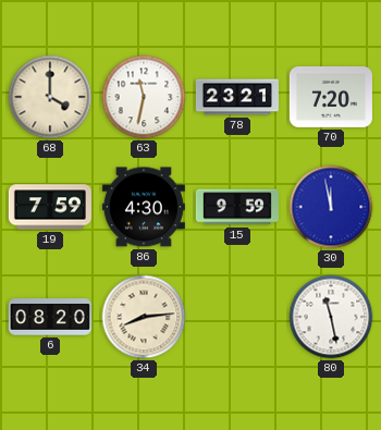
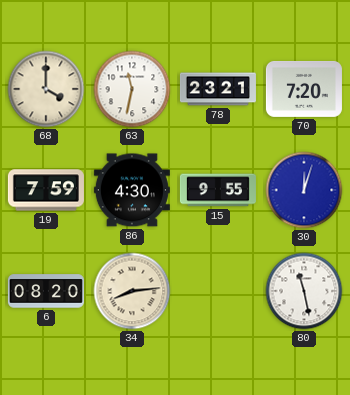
15: 9:59 -> 9:55
30: 11:58 -> 12:03
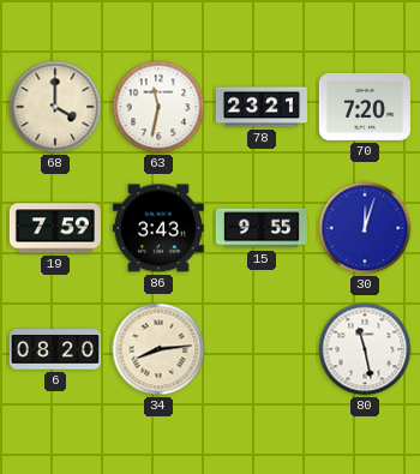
86: 4:30 -> 3:43
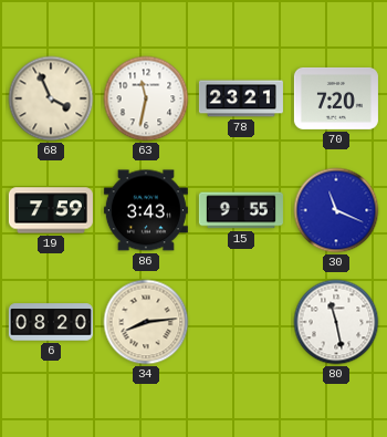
68: 4:00 -> 3:56
30: 12:03 -> 11:19
